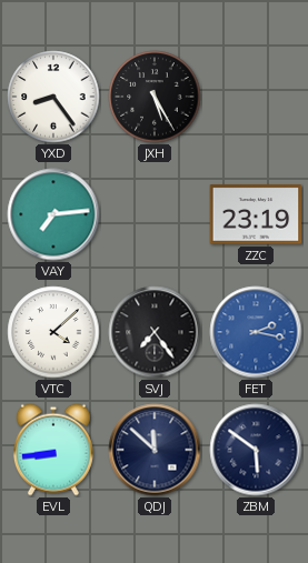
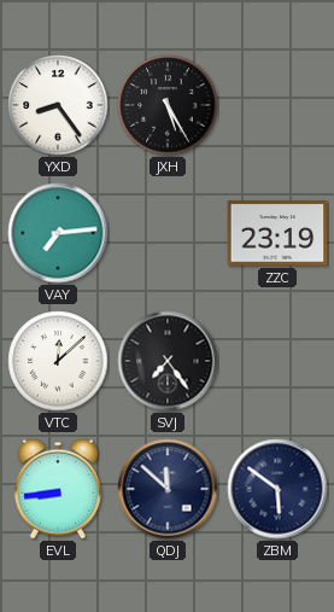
VTC: 4:08 -> 12:08
FET: 2:17 -> none
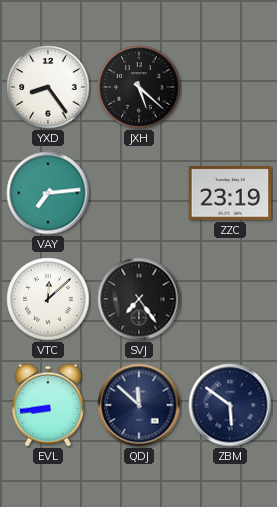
JXH: 5:25 -> 5:22
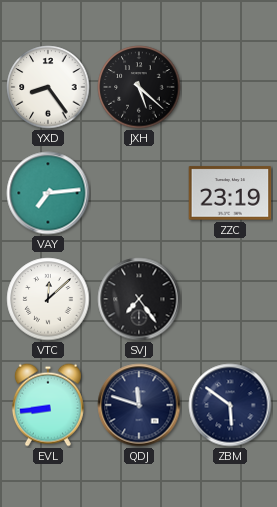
QDJ: 11:52 -> 11:48
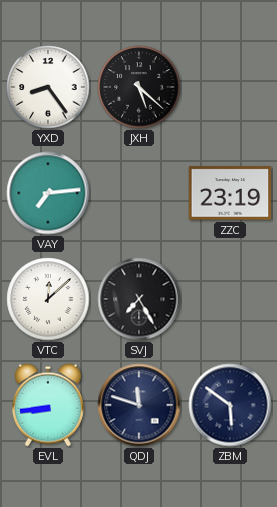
SVJ: 7:24 -> 7:25
